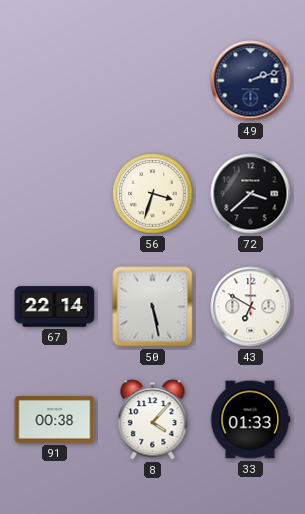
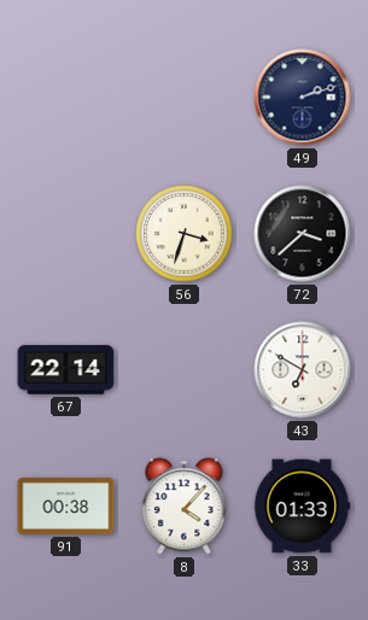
50: 5:28 -> none
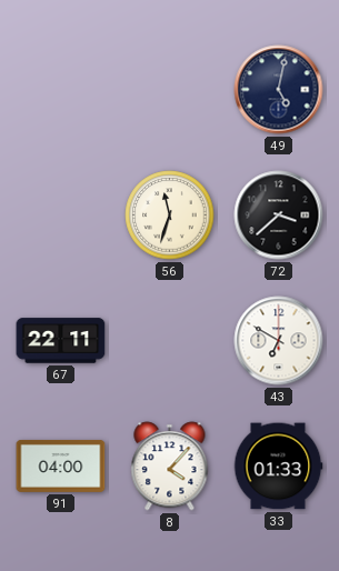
49: 2:12 -> 5:02
56: 3:33 -> 11:33
67: 22:14 -> 22:11
91: 00:38 -> 04:00
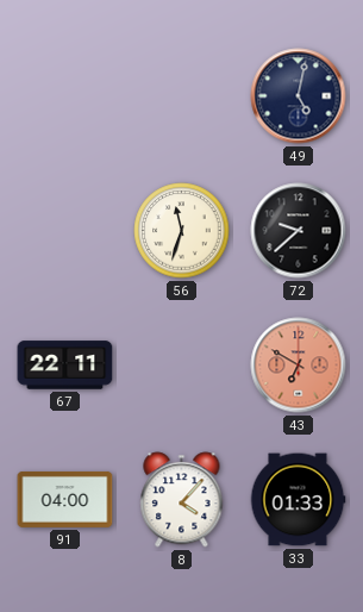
72: 3:38 -> 9:38
43 dial: white -> salmon
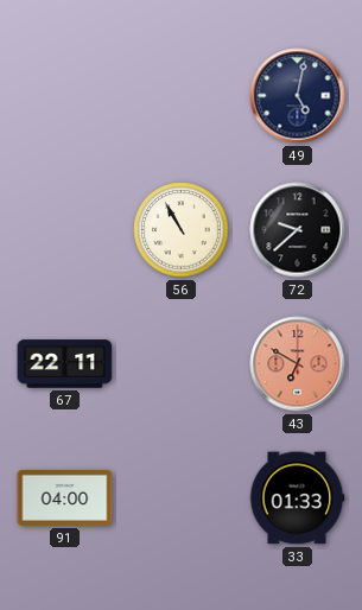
56: 11:33 -> 10:55
8: 4:07 -> none
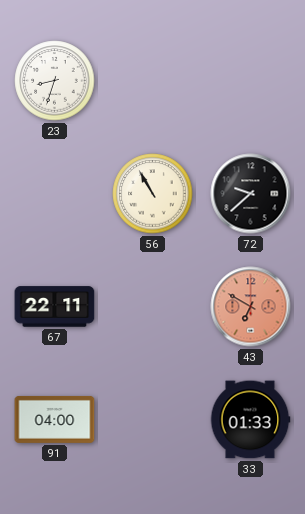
23: none -> 8:33
49: 5:02 -> none
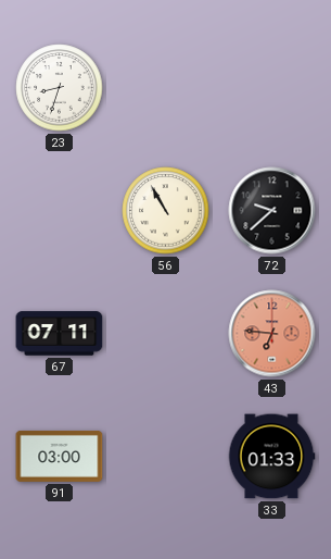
67: 22:11 -> 07:11
43: 6:50 -> 6:46
91: 04:00 -> 03:00
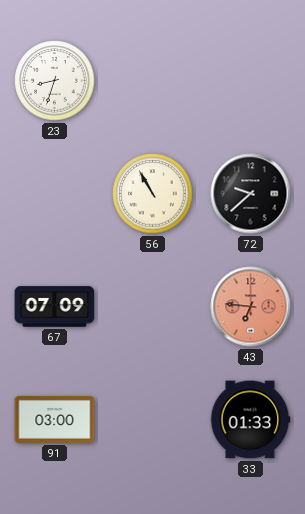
67: 07:11 -> 07:09
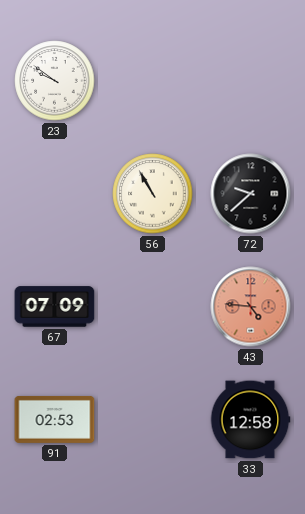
23: 8:33 -> 9:51
43: 6:46 -> 4:46
91: 03:00 -> 02:53
33: 01:33 -> 12:58
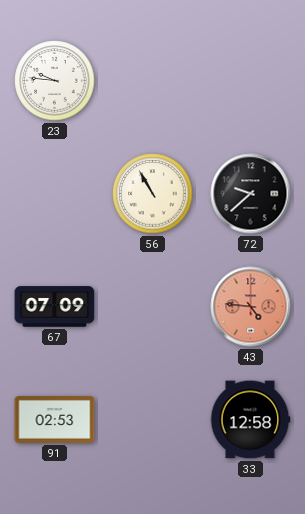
23: 9:51 -> 9:46
